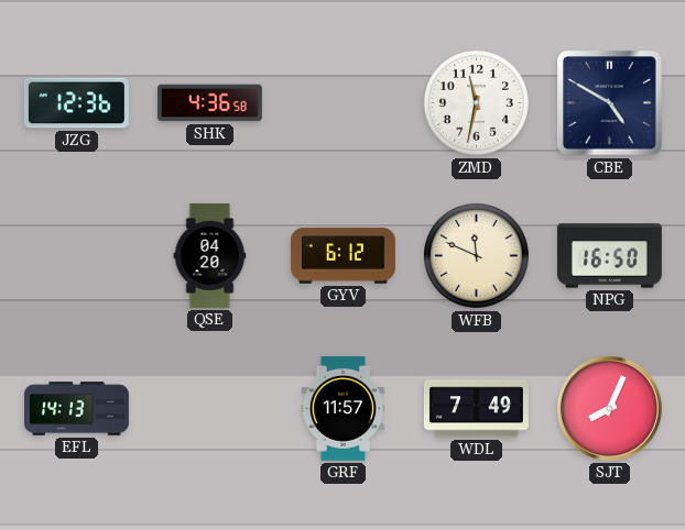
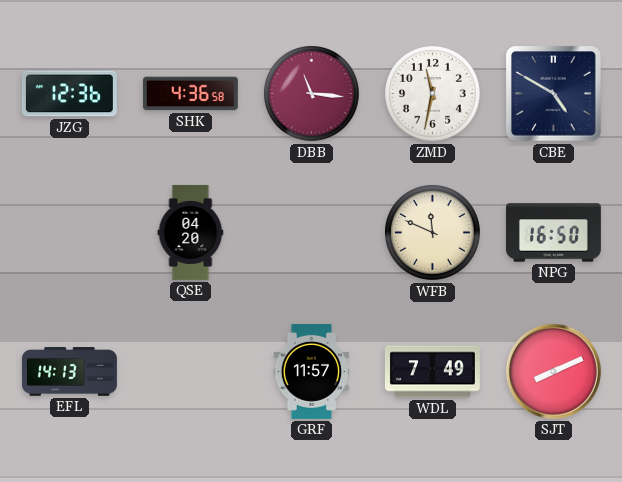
DBB: none -> 11:16
GYV: 6:12 -> none
SJT: 8:04 -> 8:11
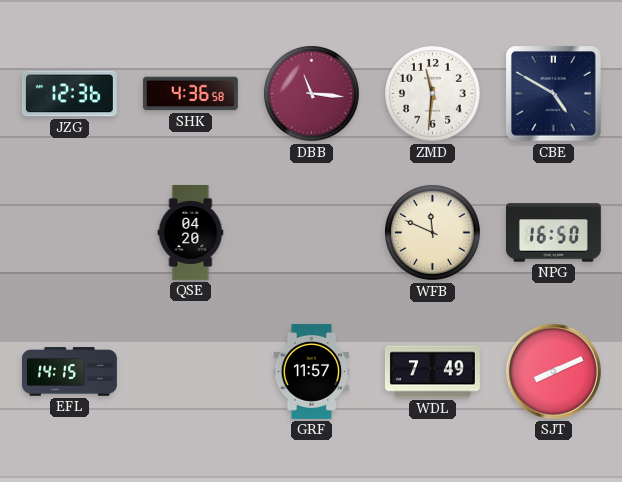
ZMD: 11:32 -> 11:31
EFL: 14:13 -> 14:15
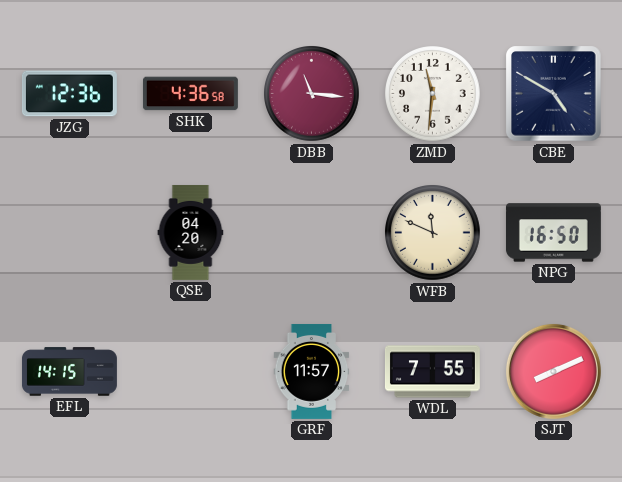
WDL: 7:49 -> 7:55
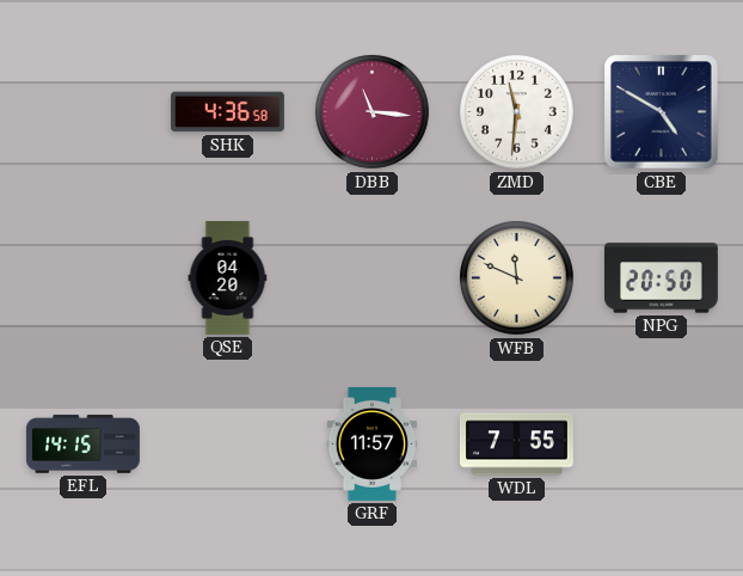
JZG: 12:36 -> none
NPG: 16:50 -> 20:50
SJT: 8:11 -> none
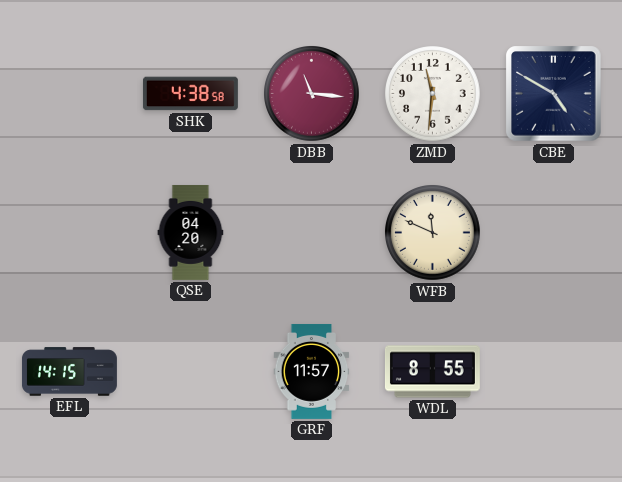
SHK: 4:36 -> 4:38
NPG: 20:50 -> none
WDL: 7:55 -> 8:55
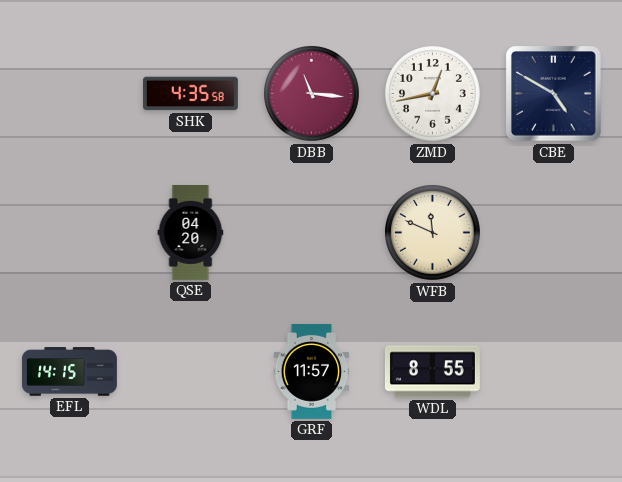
SHK: 4:38 -> 4:35
ZMD: 11:31 -> 12:43
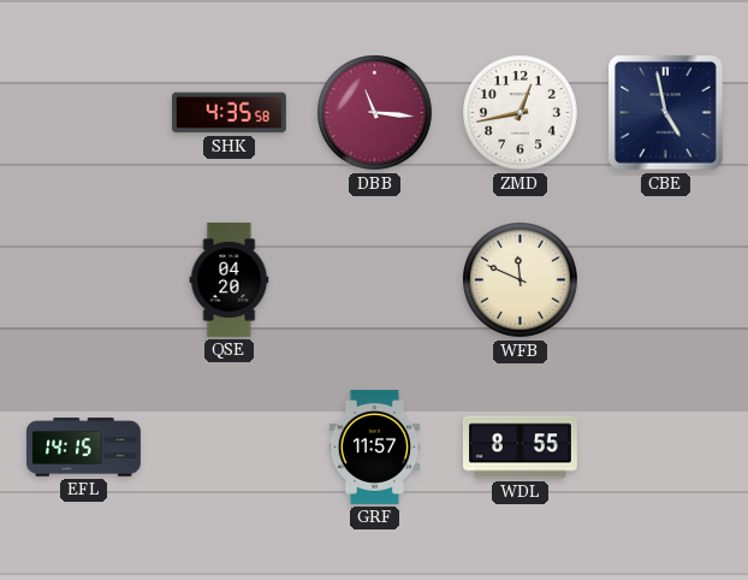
CBE: 4:50 -> 4:58
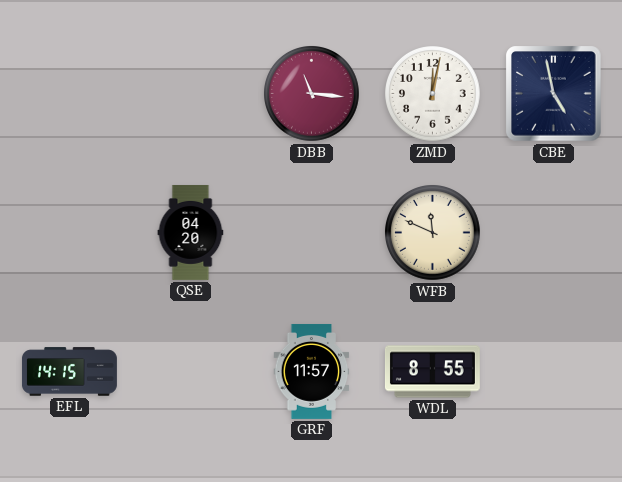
SHK: 4:35 -> none
ZMD: 12:43 -> 12:02
